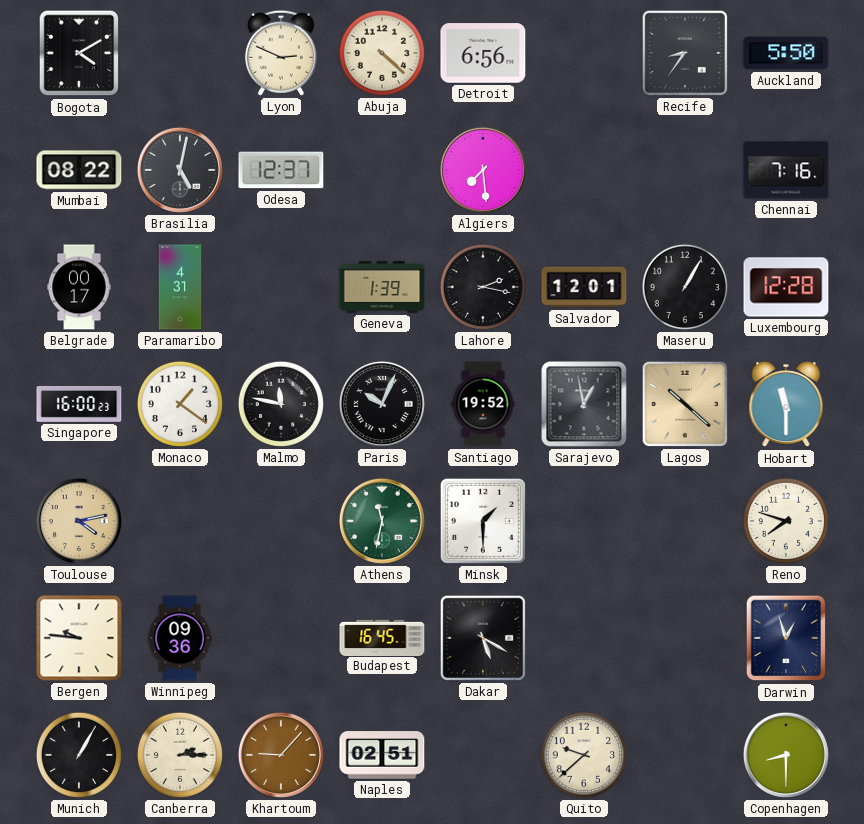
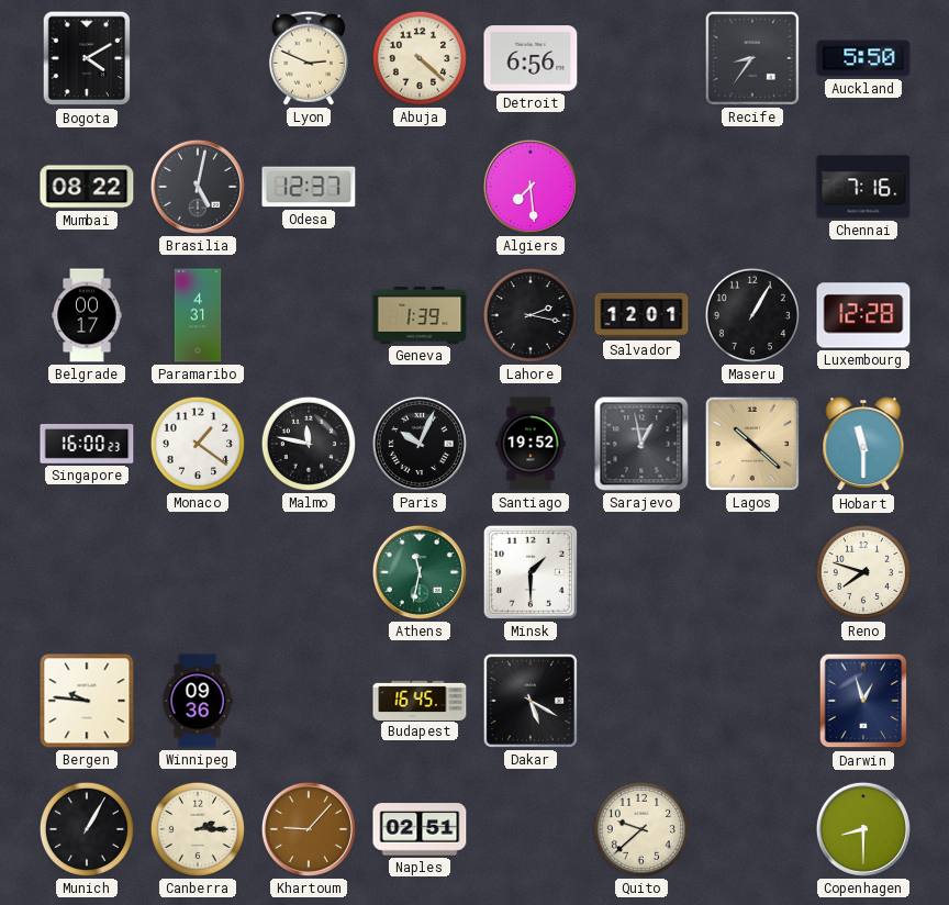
Toulouse: 4:13 -> none
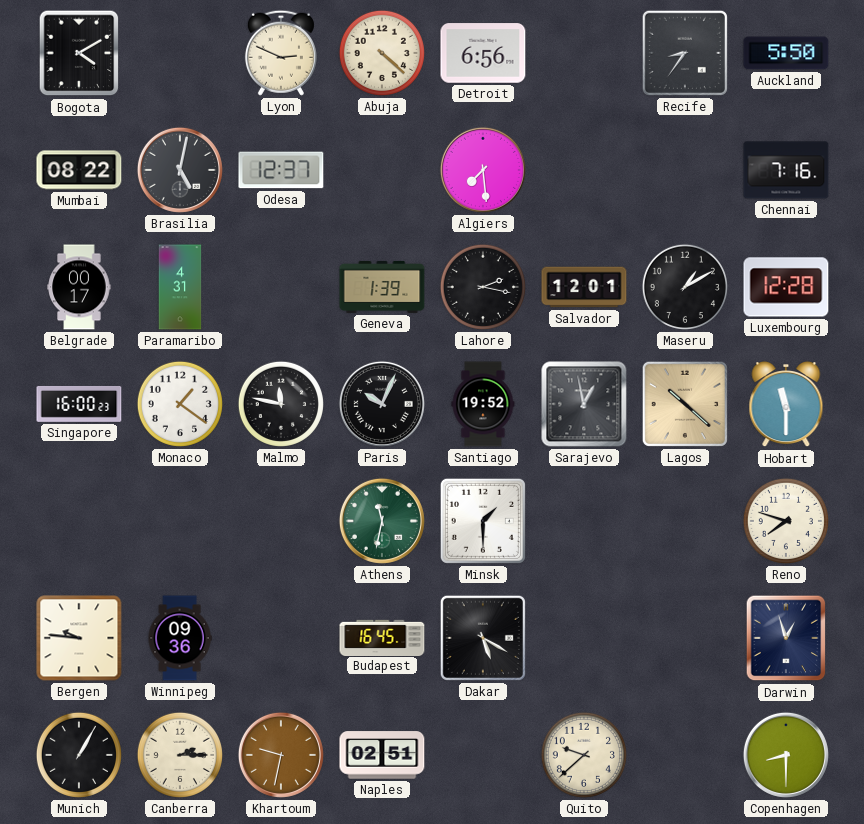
Maseru: 1:05 -> 1:10
Khartoum: 9:07 -> 9:32
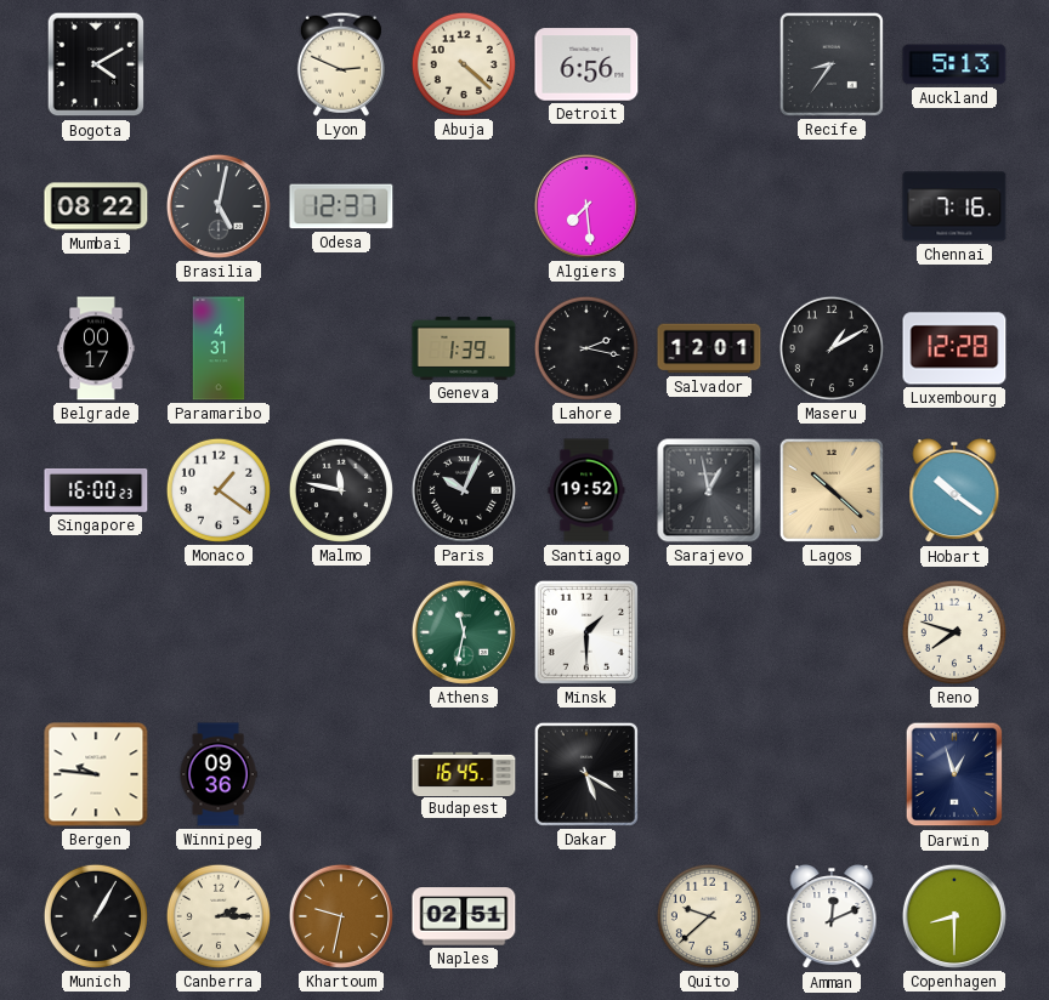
Auckland: 5:50 -> 5:13
Hobart: 11:30 -> 10:21
Amman: none -> 12:11
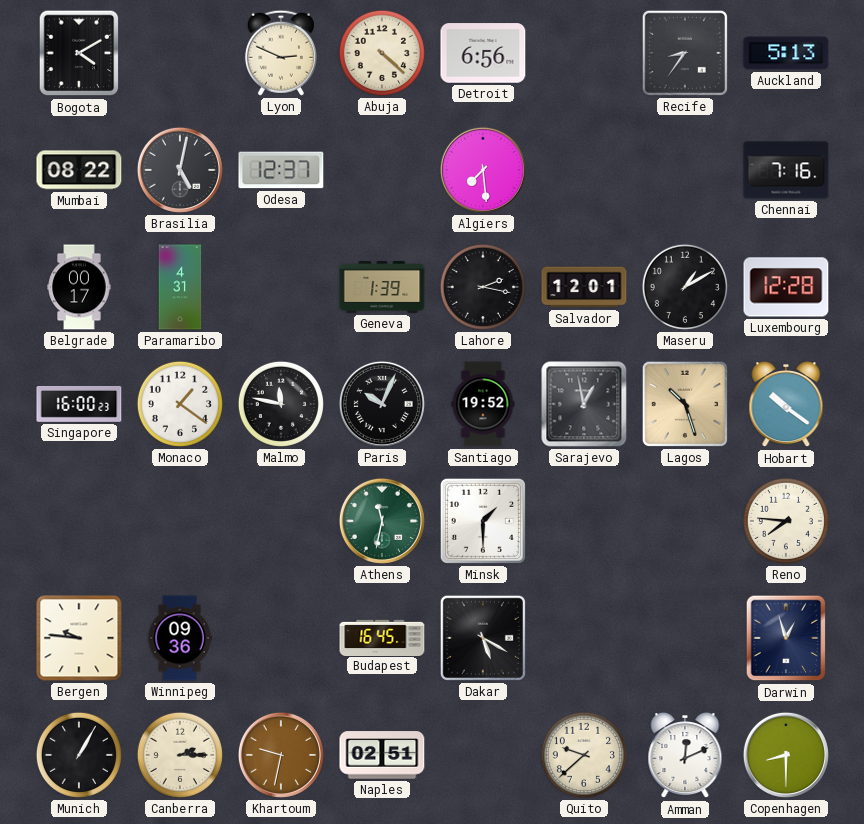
Lagos: 10:22 -> 10:27
Reno: 7:48 -> 7:46
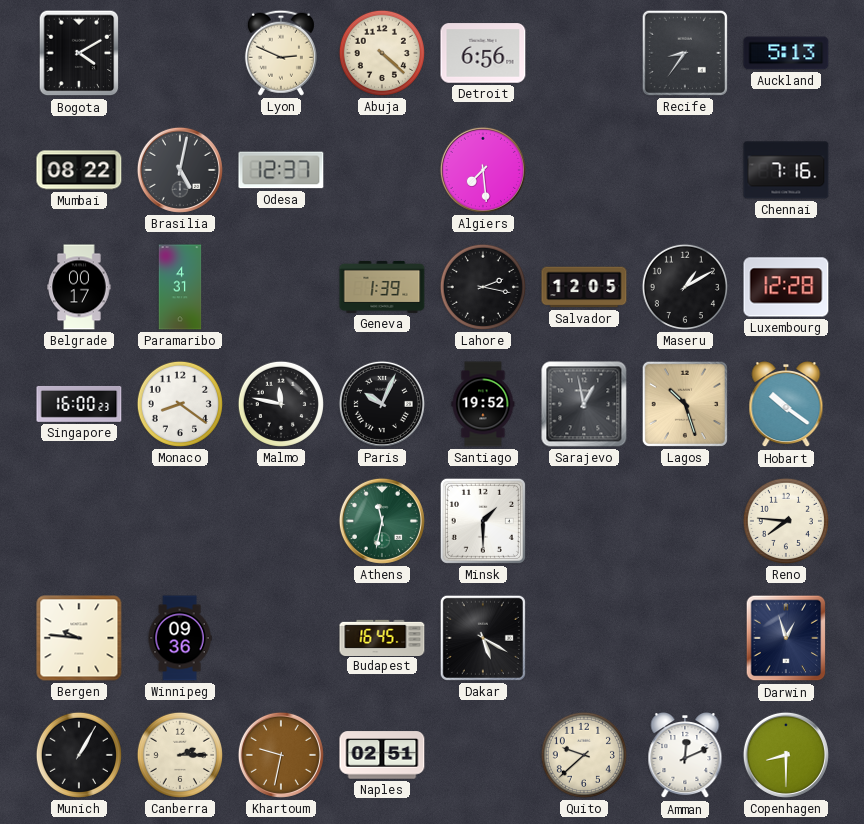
Salvador: 12:01 -> 12:05
Monaco: 1:21 -> 8:21
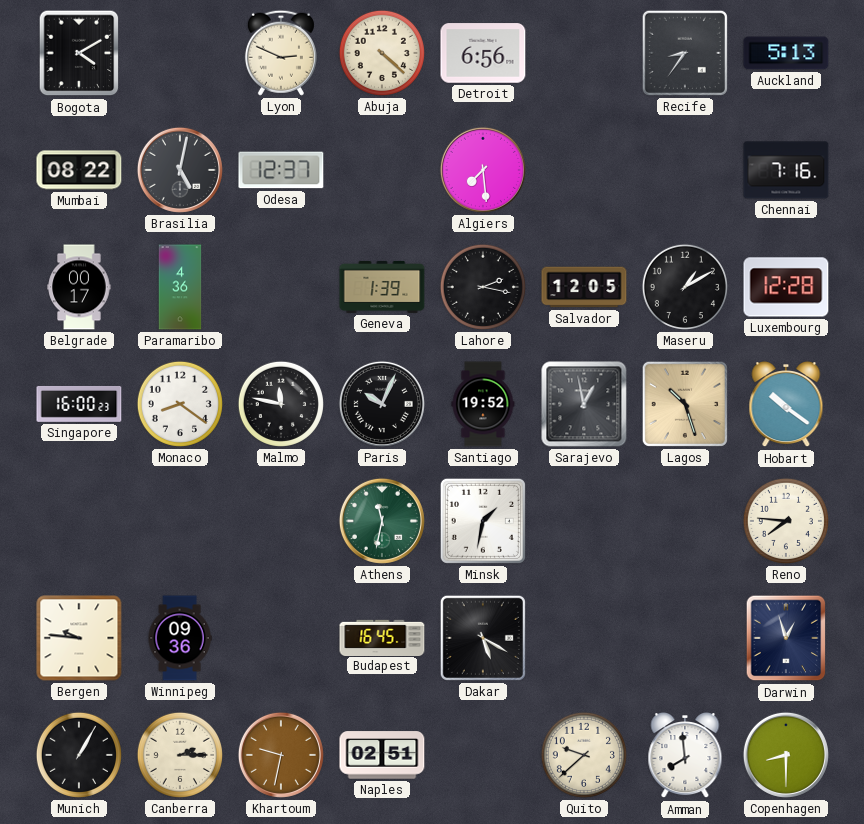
Paramaribo: 4:31 -> 4:36
Minsk: 1:30 -> 1:32
Amman: 12:11 -> 7:59
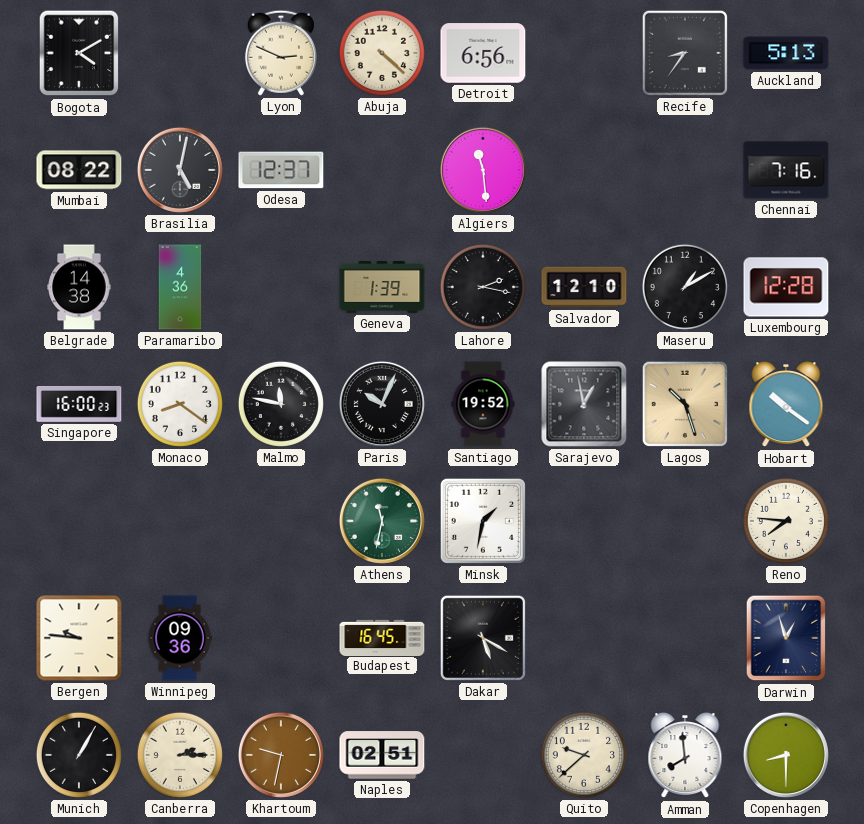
Algiers: 7:29 -> 11:29
Belgrade: 00:17 -> 14:38
Salvador: 12:05 -> 12:10
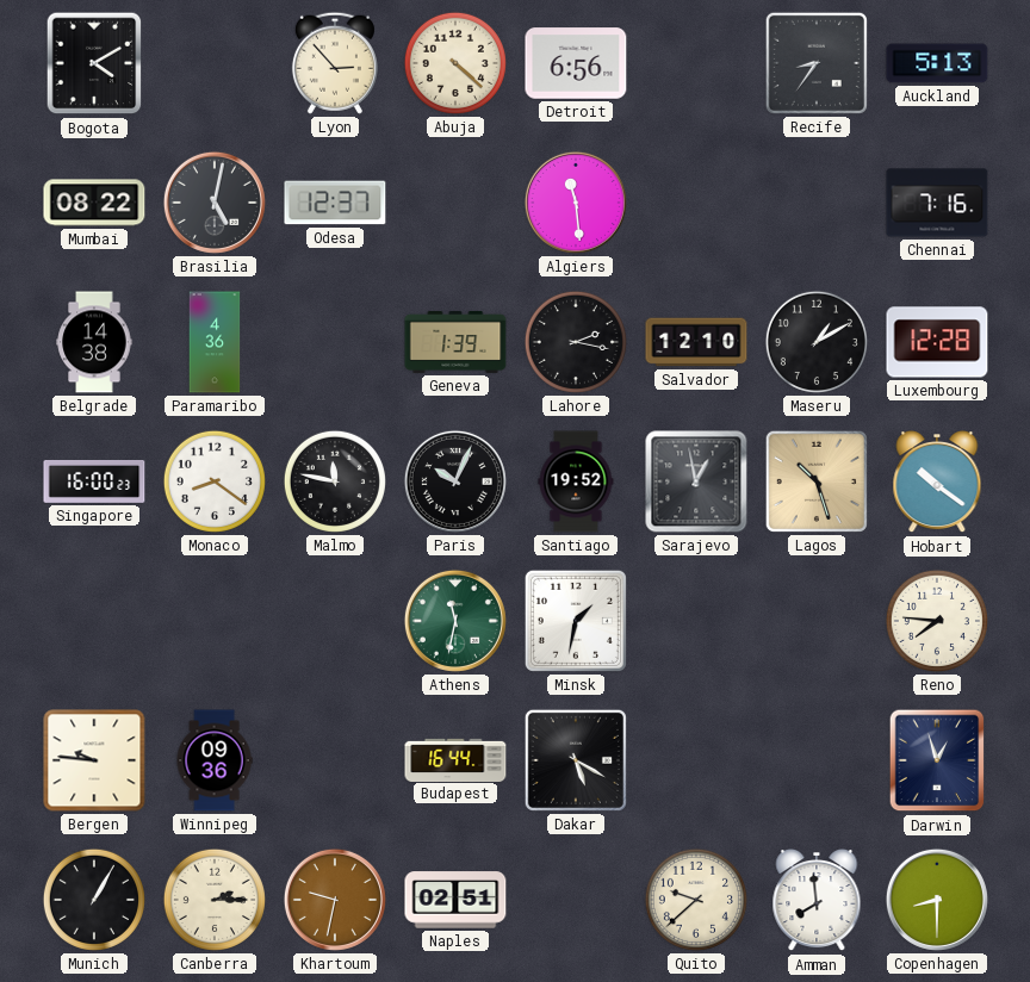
Lyon: 2:49 -> 2:53
Budapest: 16:45 -> 16:44
